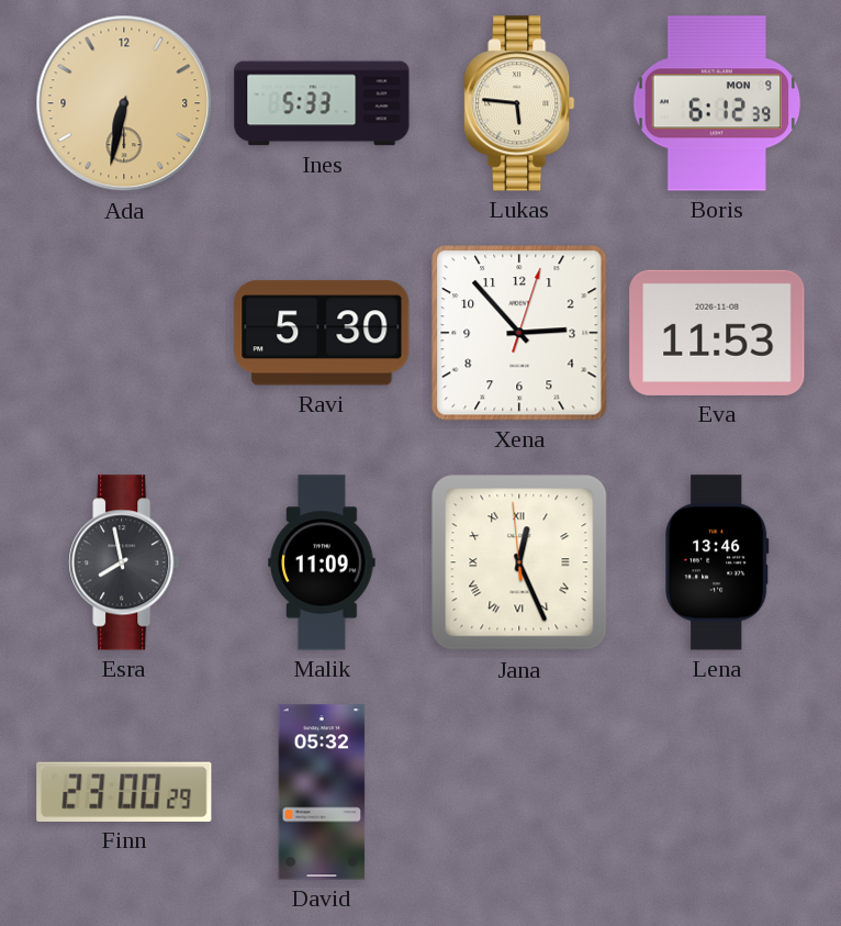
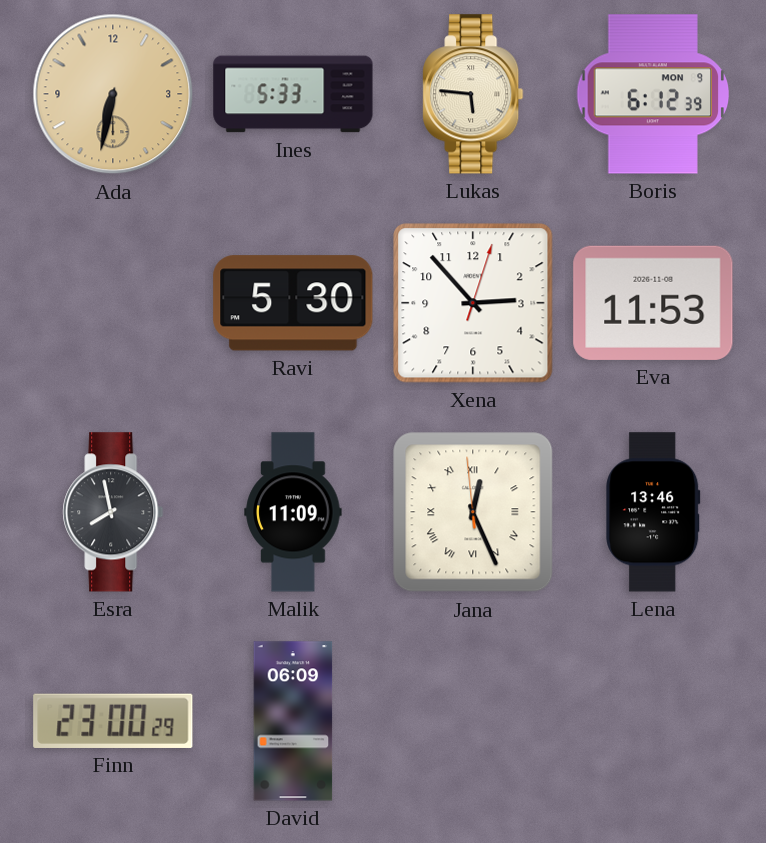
David: 05:32 -> 06:09
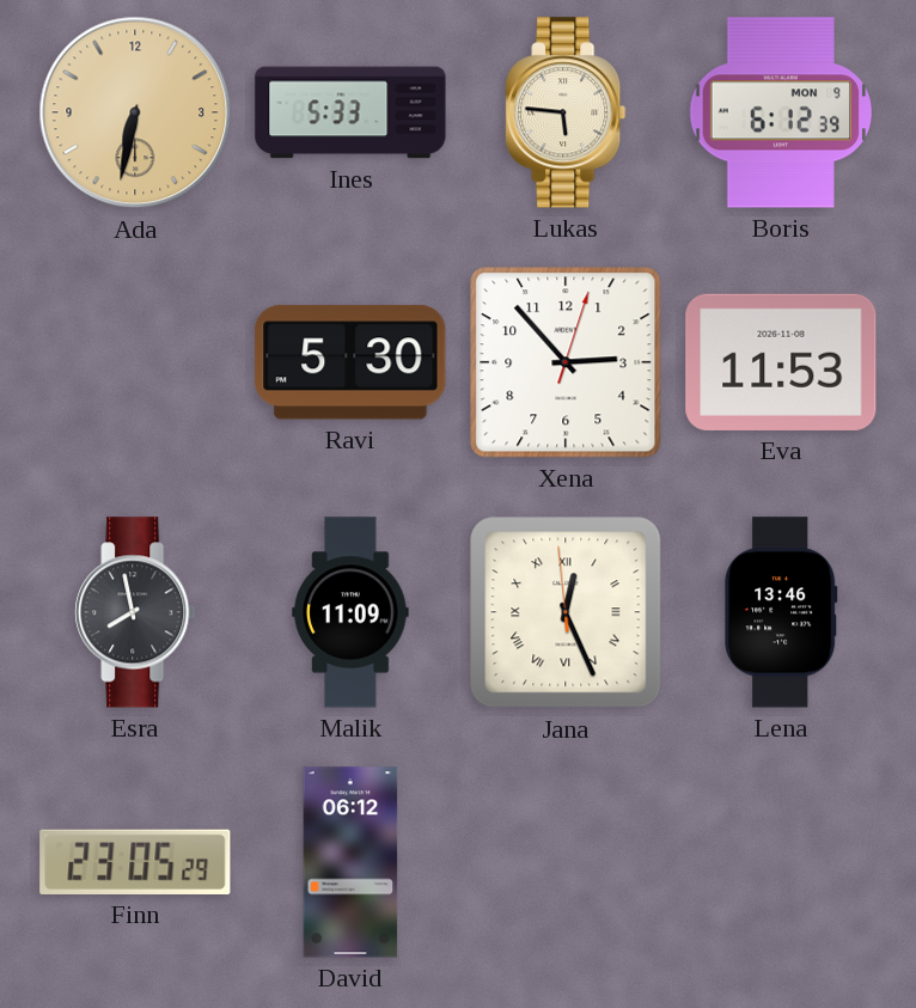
Finn: 23:00 -> 23:05
David: 06:09 -> 06:12
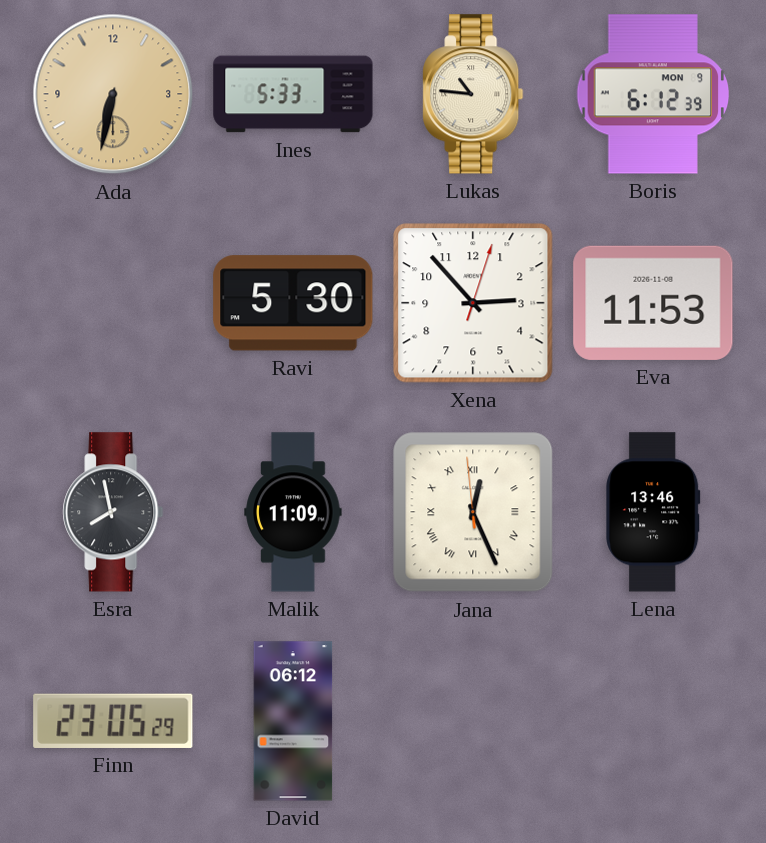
Lukas: 5:46 -> 10:46
